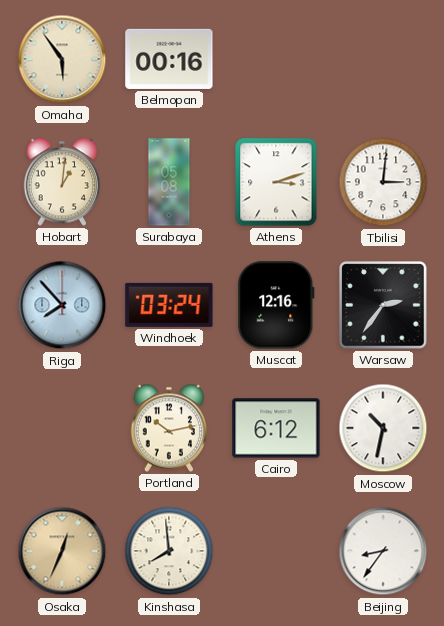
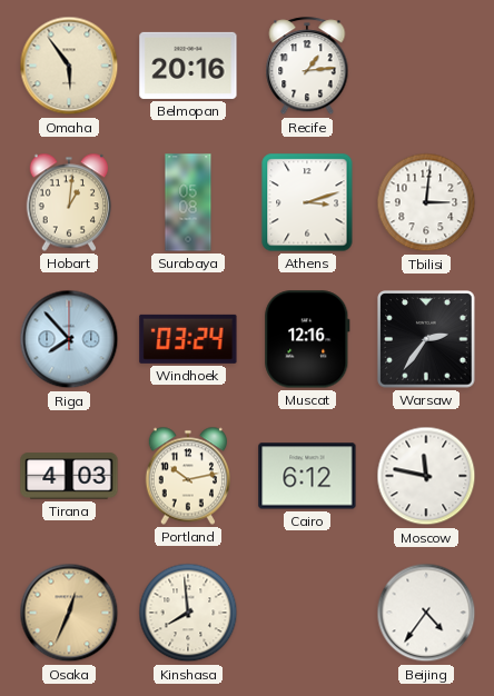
Belmopan: 00:16 -> 20:16
Recife: none -> 1:14
Tirana: none -> 4:03
Moscow: 10:32 -> 11:47
Beijing: 8:36 -> 4:36
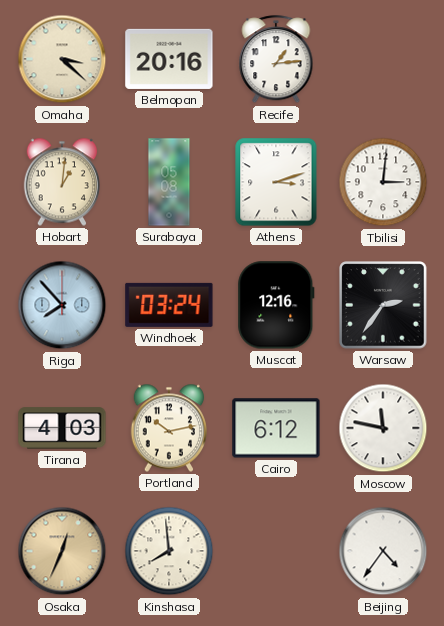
Omaha: 5:54 -> 3:22
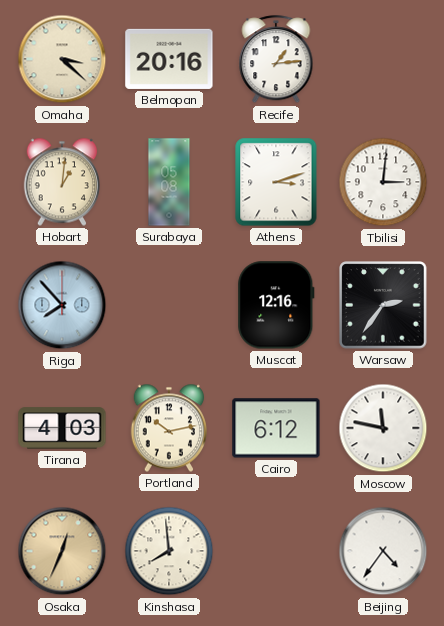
Windhoek: 03:24 -> none
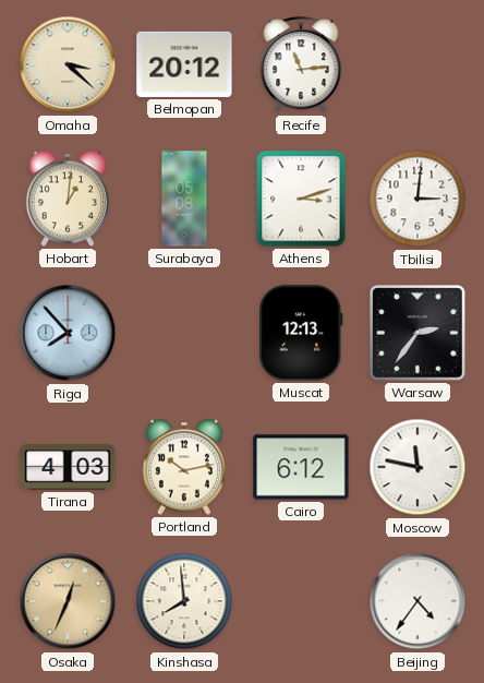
Belmopan: 20:16 -> 20:12
Recife: 1:14 -> 11:14
Muscat: 12:16 -> 12:13
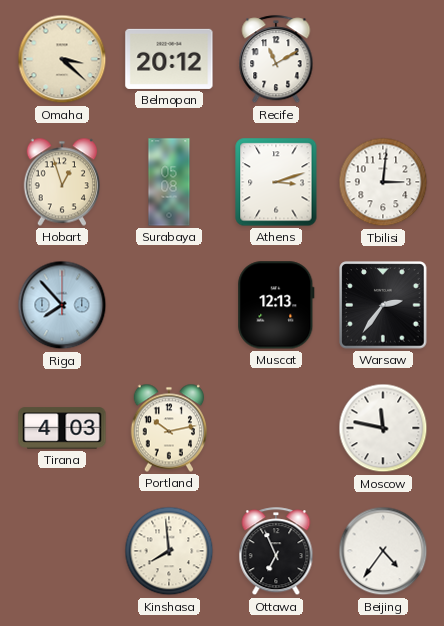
Recife: 11:14 -> 11:10
Hobart: 1:01 -> 12:57
Cairo: 6:12 -> none
Osaka: 12:34 -> none
Ottawa: none -> 6:56
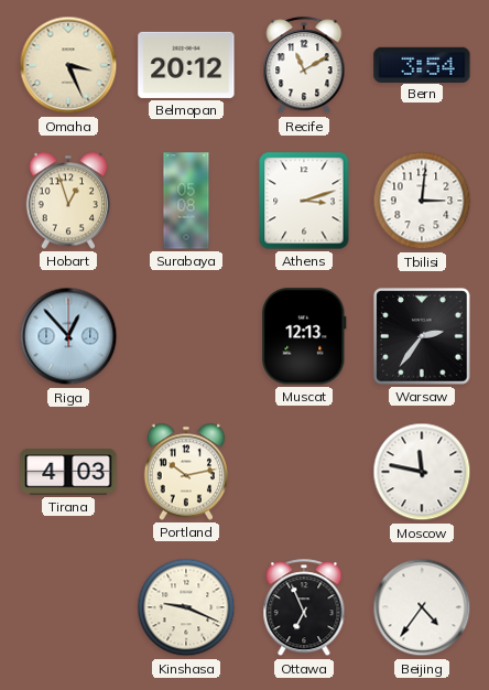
Omaha: 3:22 -> 3:26
Bern: none -> 3:54
Riga: 7:53 -> 12:53
Kinshasa: 7:59 -> 9:19
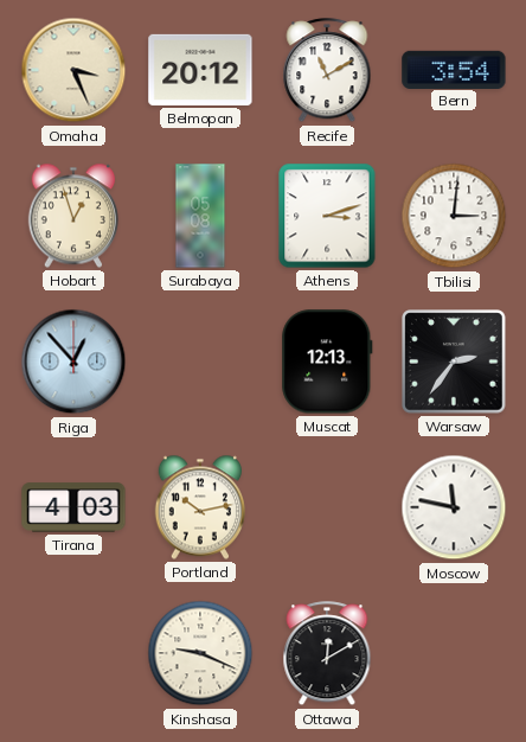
Ottawa: 6:56 -> 12:10
Beijing: 4:36 -> none
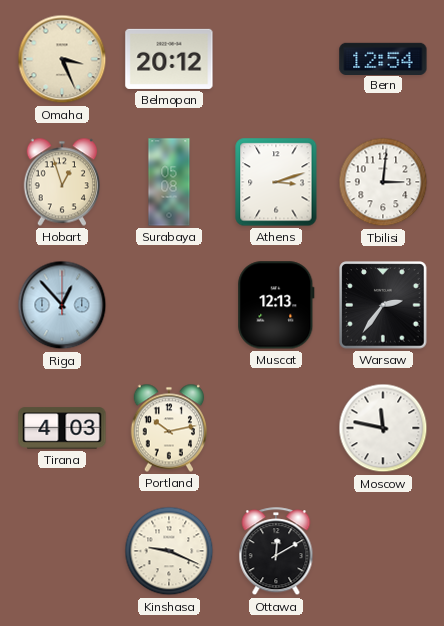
Recife: 11:10 -> none
Bern: 3:54 -> 12:54
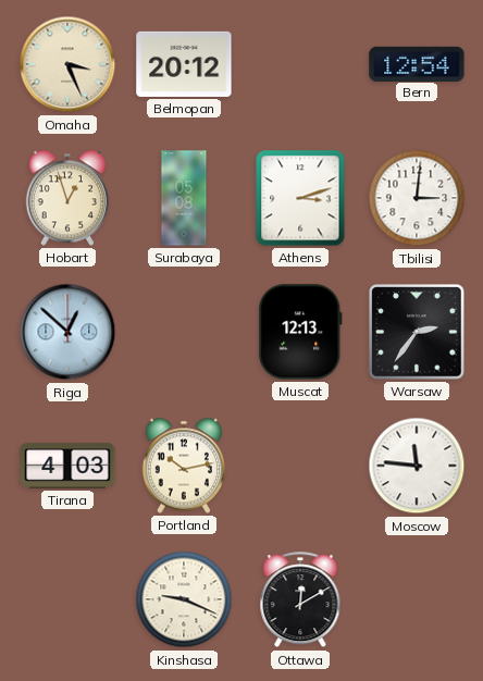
Riga: 12:53 -> 12:52
Moscow: 11:47 -> 11:46
